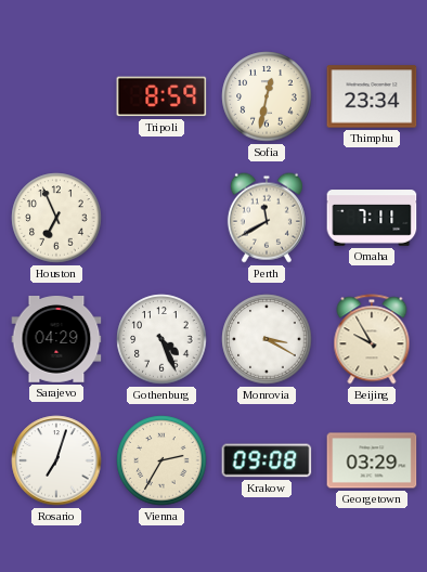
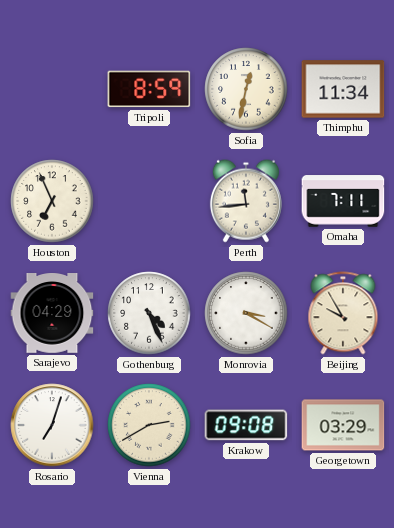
Thimphu: 23:34 -> 11:34
Perth: 11:40 -> 11:44
Vienna: 2:35 -> 2:40
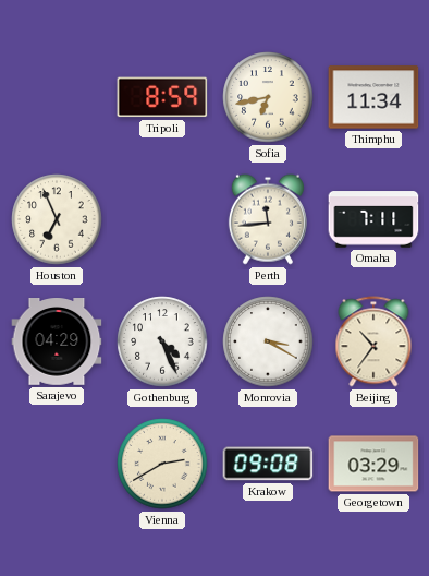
Sofia: 12:32 -> 6:43
Beijing: 9:55 -> 10:36
Rosario: 7:03 -> none
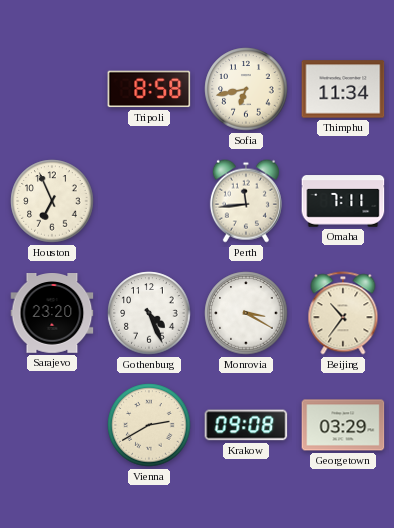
Tripoli: 8:59 -> 8:58
Sarajevo: 04:29 -> 23:20
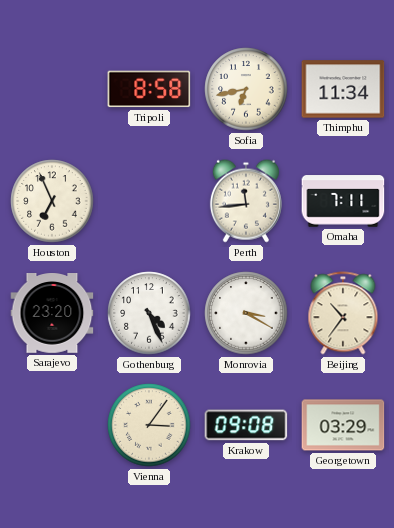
Vienna: 2:40 -> 3:06
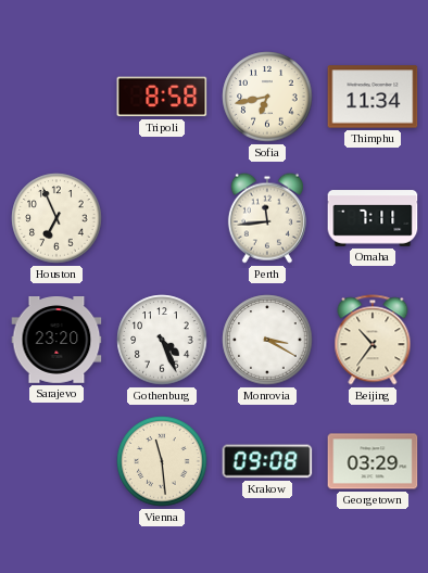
Vienna: 3:06 -> 11:29
